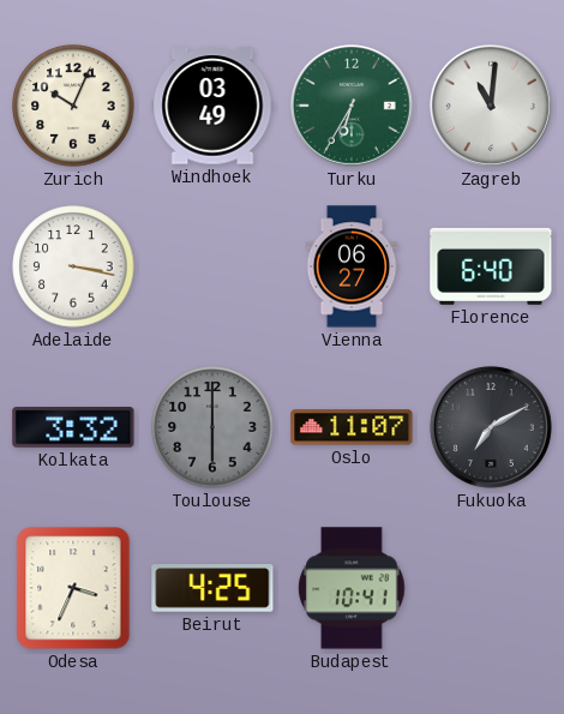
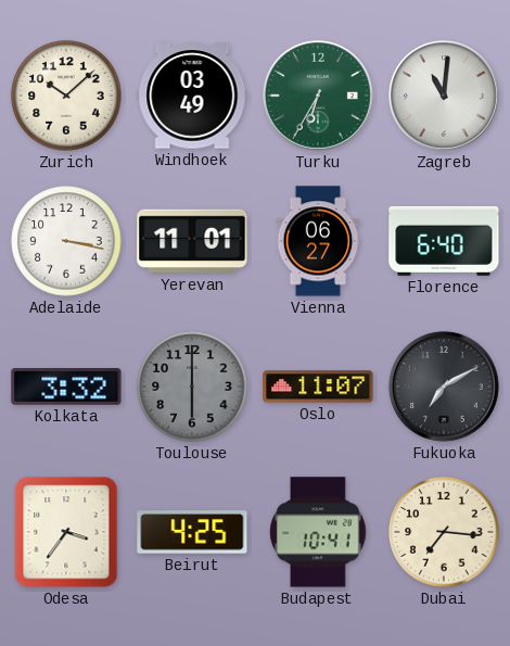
Zurich: 10:04 -> 10:08
Yerevan: none -> 11:01
Odesa: 3:34 -> 3:36
Dubai: none -> 7:16
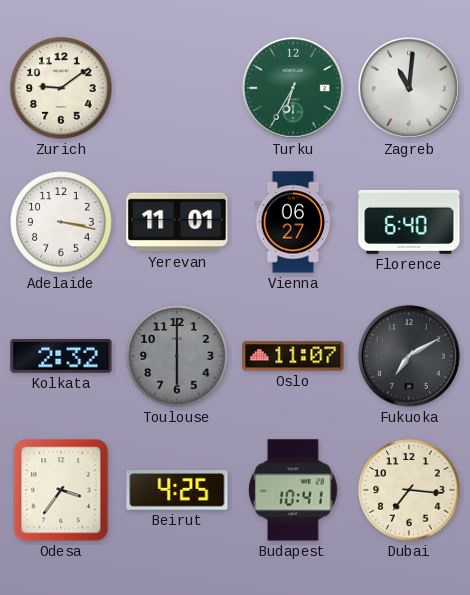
Zurich: 10:08 -> 9:09
Windhoek: 03:49 -> none
Kolkata: 3:32 -> 2:32
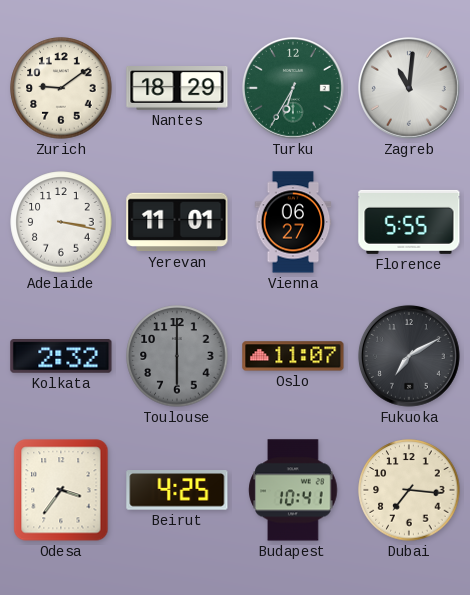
Nantes: none -> 18:29
Florence: 6:40 -> 5:55
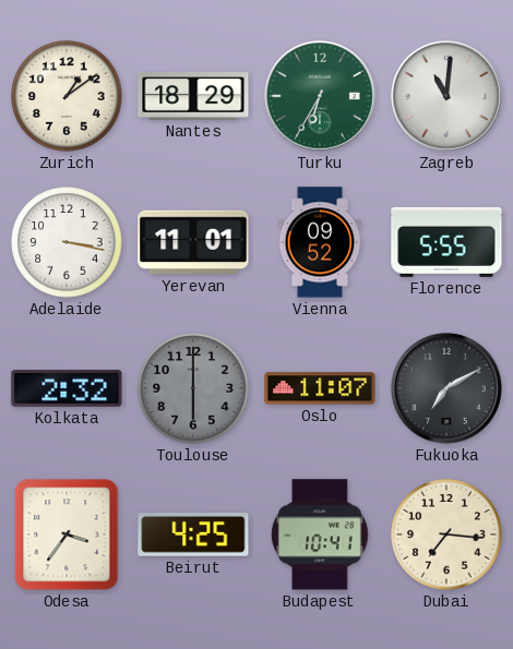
Zurich: 9:09 -> 1:09
Vienna: 06:27 -> 09:52
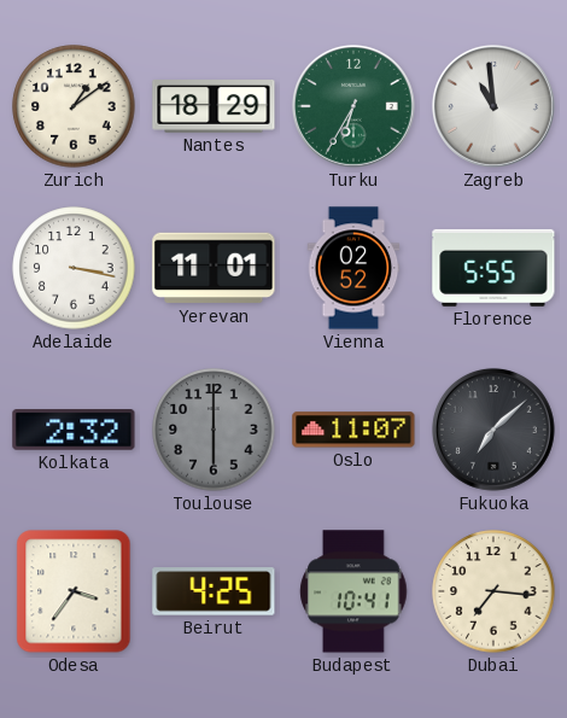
Zagreb: 11:01 -> 10:59
Vienna: 09:52 -> 02:52
Fukuoka: 7:10 -> 7:08
